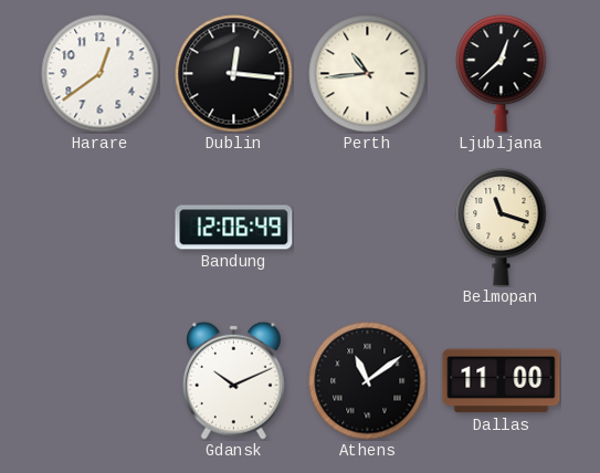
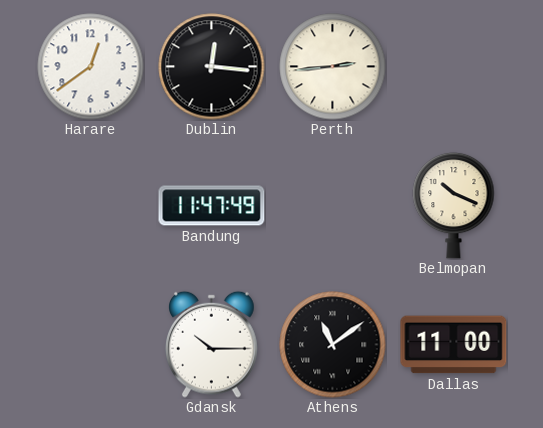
Perth: 10:44 -> 2:44
Ljubljana: 12:38 -> none
Bandung: 12:06 -> 11:47
Belmopan: 11:18 -> 10:19
Gdansk: 10:11 -> 10:15
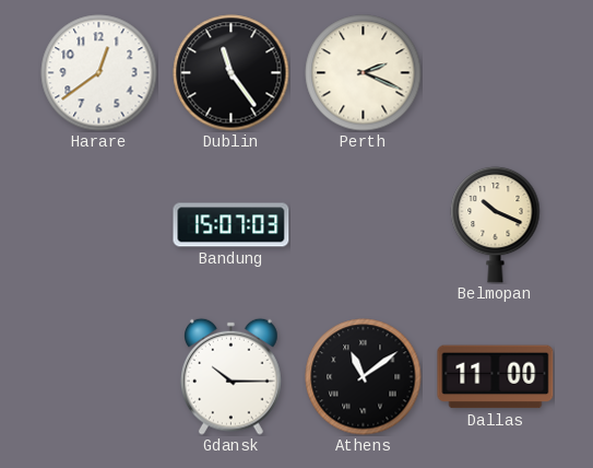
Dublin: 12:16 -> 11:24
Perth: 2:44 -> 2:19
Bandung: 11:47 -> 15:07
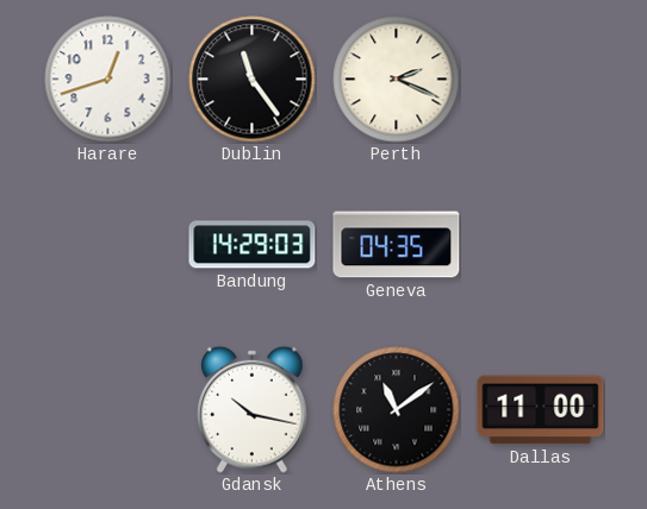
Harare: 12:39 -> 12:42
Bandung: 15:07 -> 14:29
Geneva: none -> 04:35
Belmopan: 10:19 -> none
Gdansk: 10:15 -> 10:17
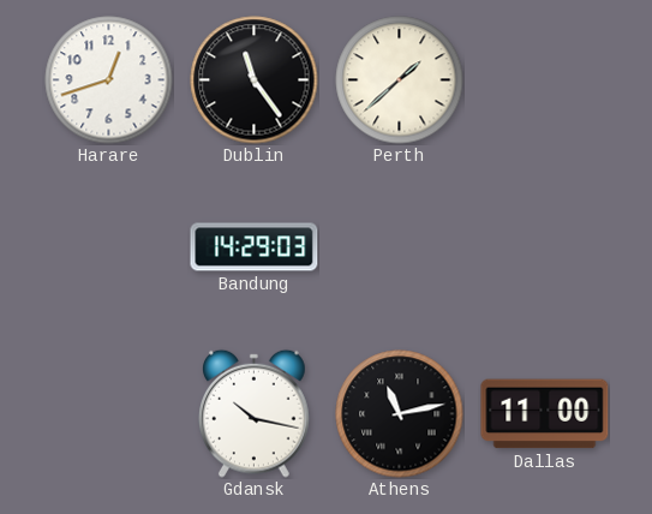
Perth: 2:19 -> 1:38
Geneva: 04:35 -> none
Athens: 11:09 -> 11:13
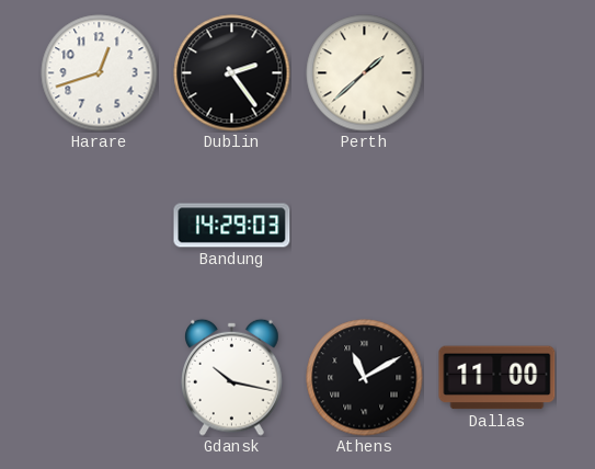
Dublin: 11:24 -> 2:24
Athens: 11:13 -> 11:10
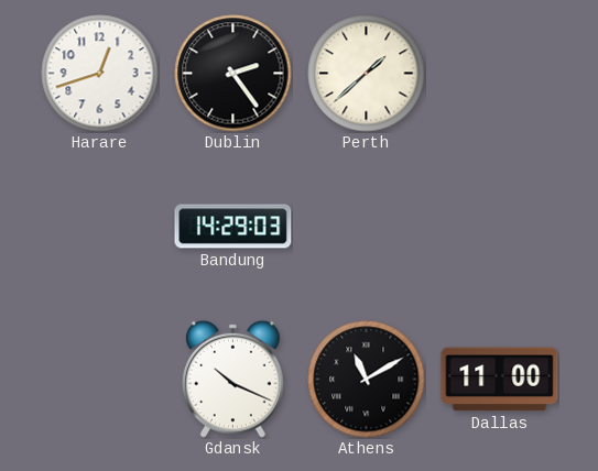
Gdansk: 10:17 -> 10:19
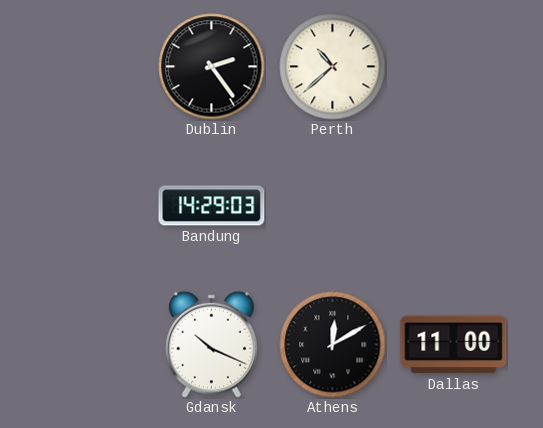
Harare: 12:42 -> none
Perth: 1:38 -> 10:38
Athens: 11:10 -> 12:10
